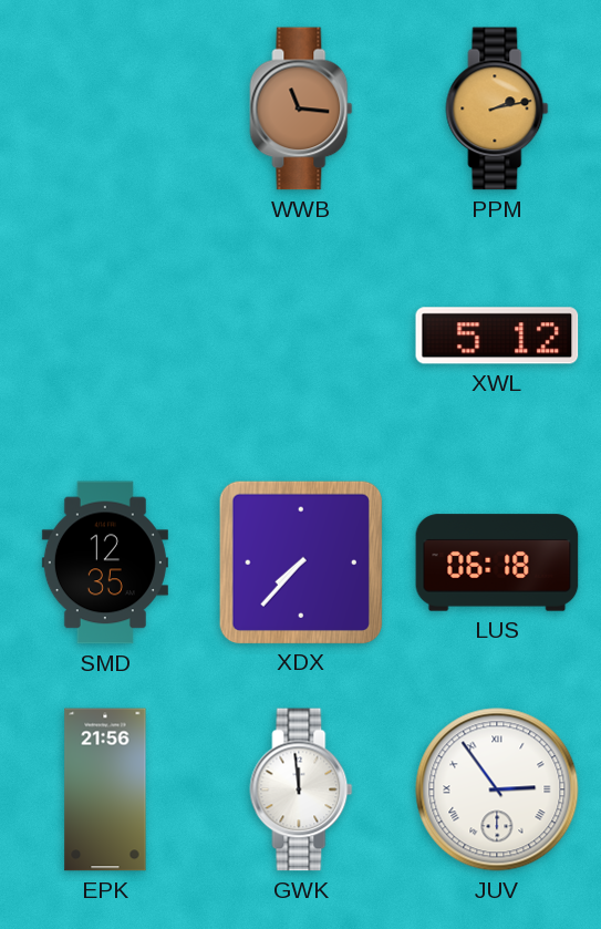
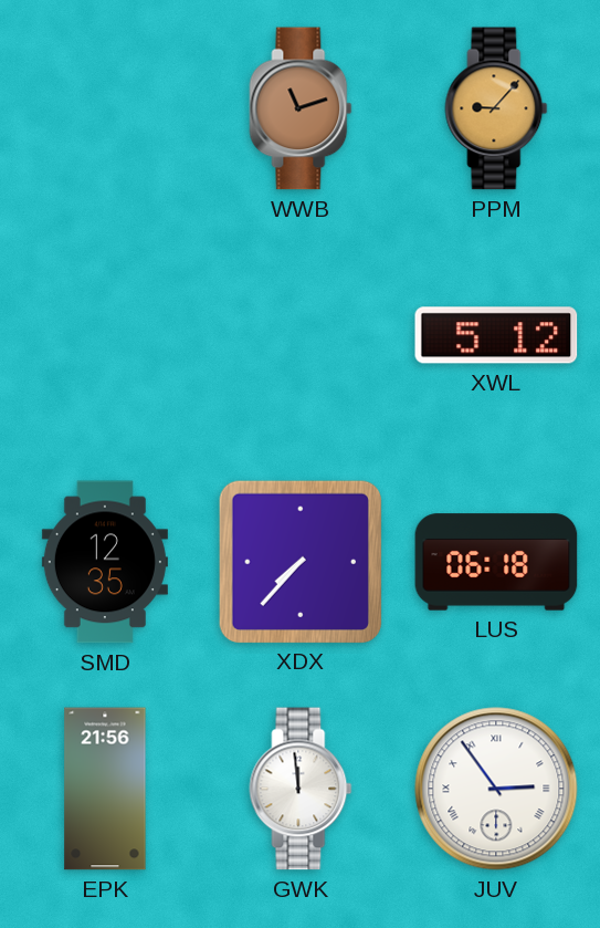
WWB: 11:16 -> 11:12
PPM: 2:13 -> 9:07
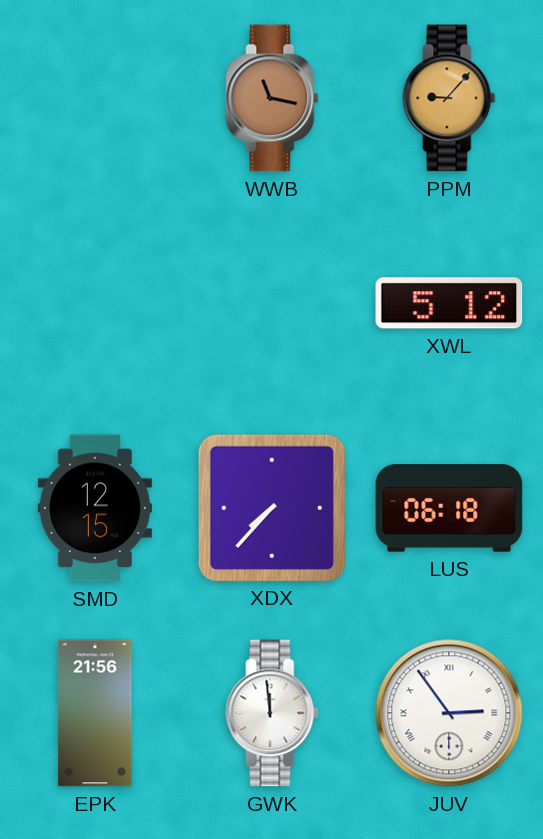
WWB: 11:12 -> 11:17
SMD: 12:35 -> 12:15
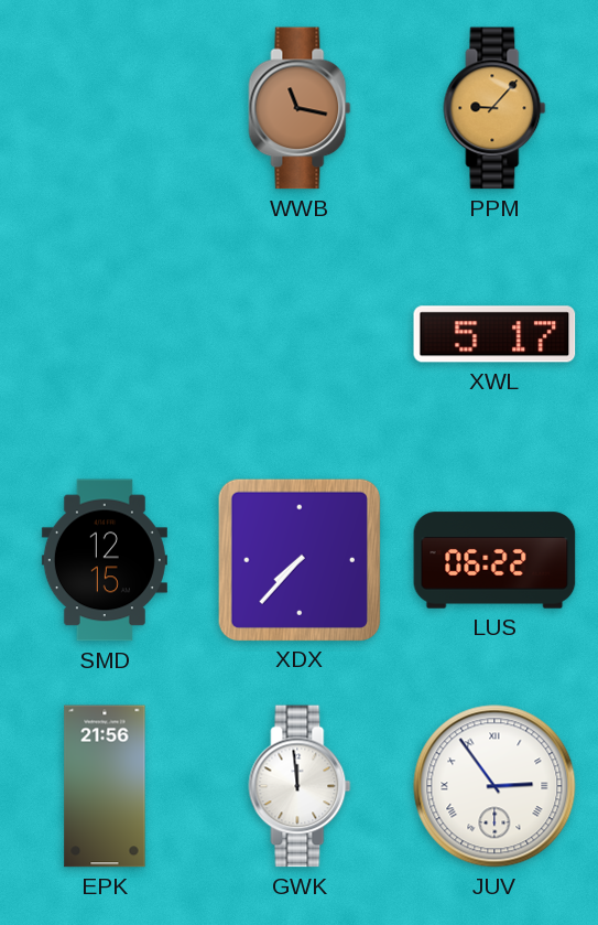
XWL: 5:12 -> 5:17
LUS: 06:18 -> 06:22
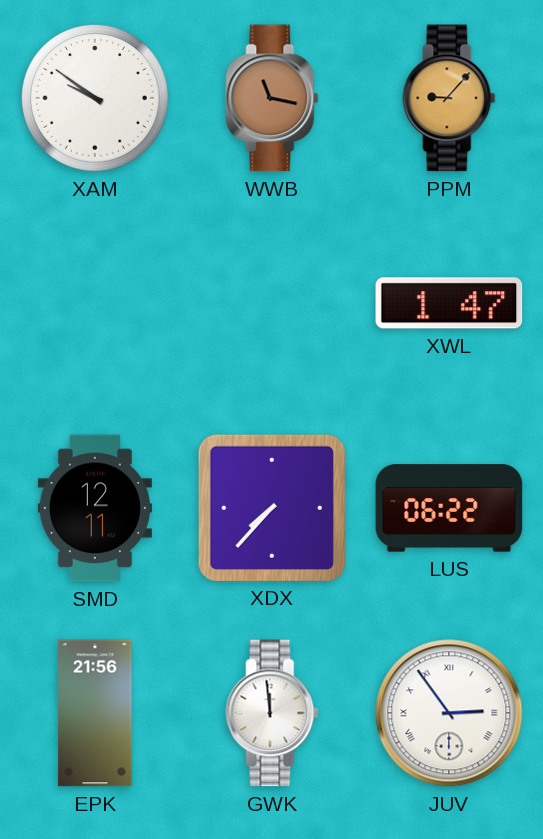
XAM: none -> 9:51
XWL: 5:17 -> 1:47
SMD: 12:15 -> 12:11
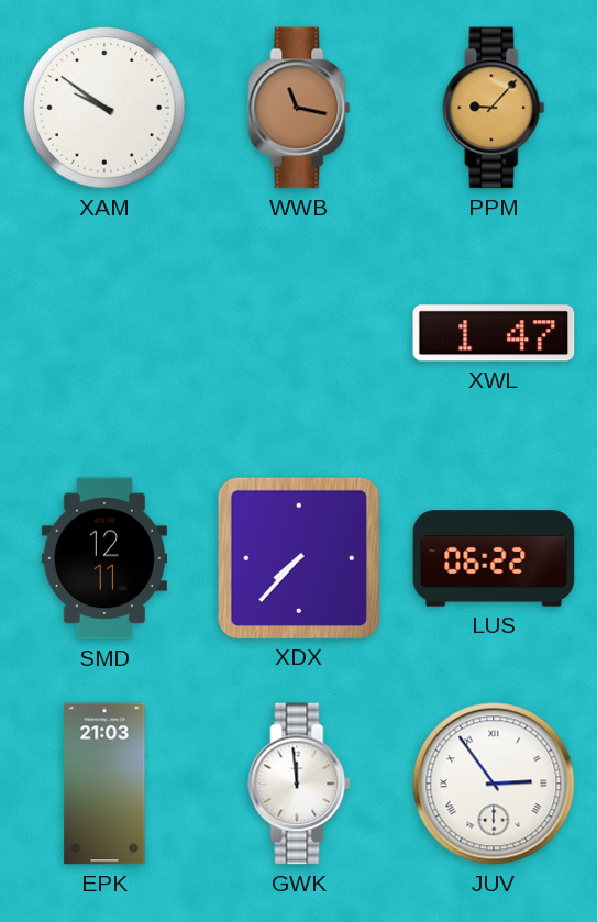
EPK: 21:56 -> 21:03
